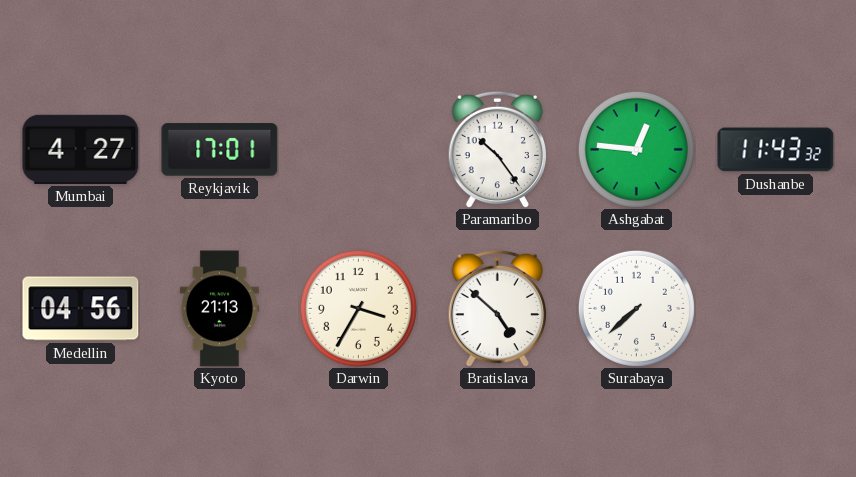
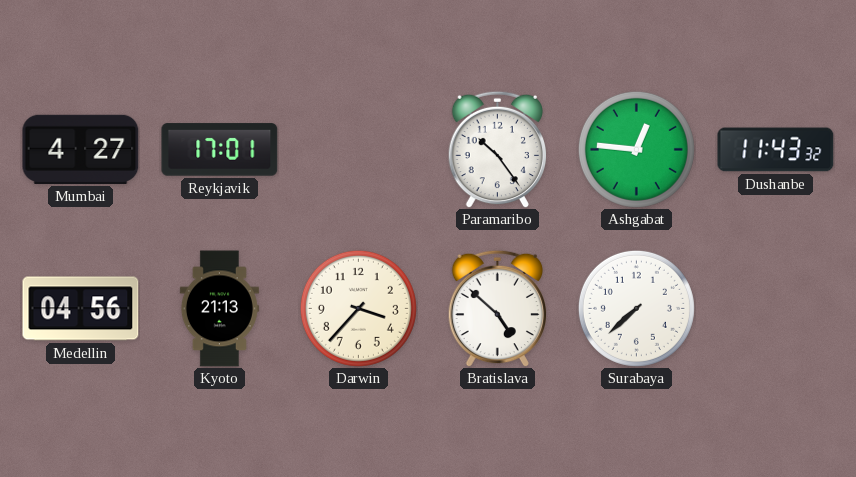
Darwin: 3:35 -> 3:37
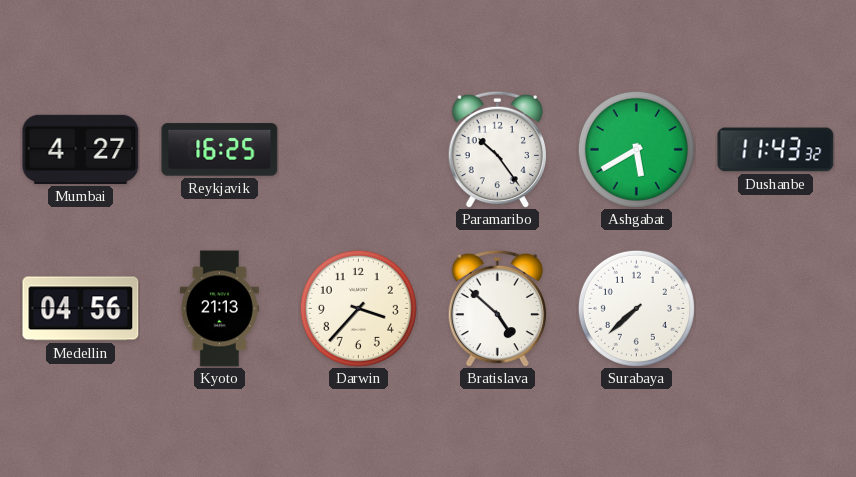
Reykjavik: 17:01 -> 16:25
Ashgabat: 12:46 -> 5:40
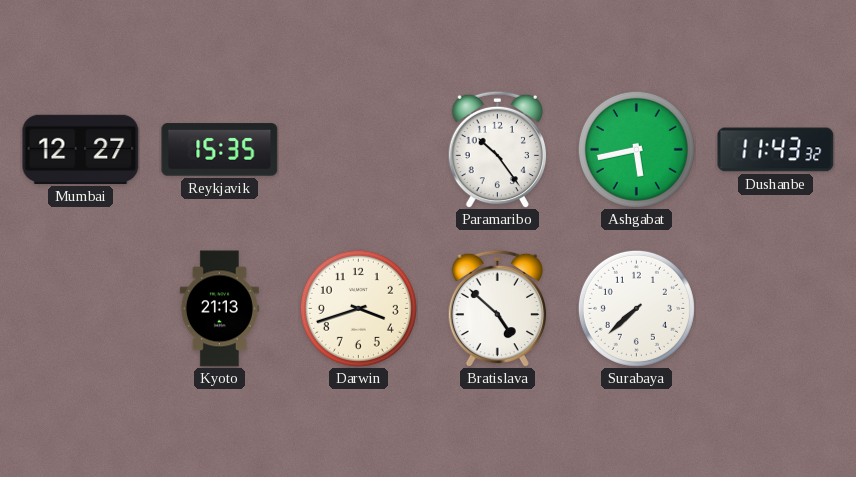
Mumbai: 4:27 -> 12:27
Reykjavik: 16:25 -> 15:35
Ashgabat: 5:40 -> 5:43
Medellin: 04:56 -> none
Darwin: 3:37 -> 3:42
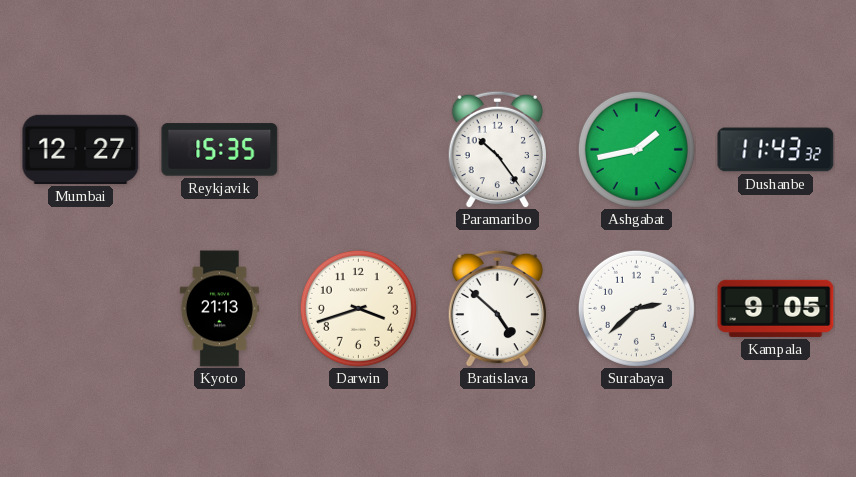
Ashgabat: 5:43 -> 1:43
Surabaya: 7:38 -> 2:38
Kampala: none -> 9:05
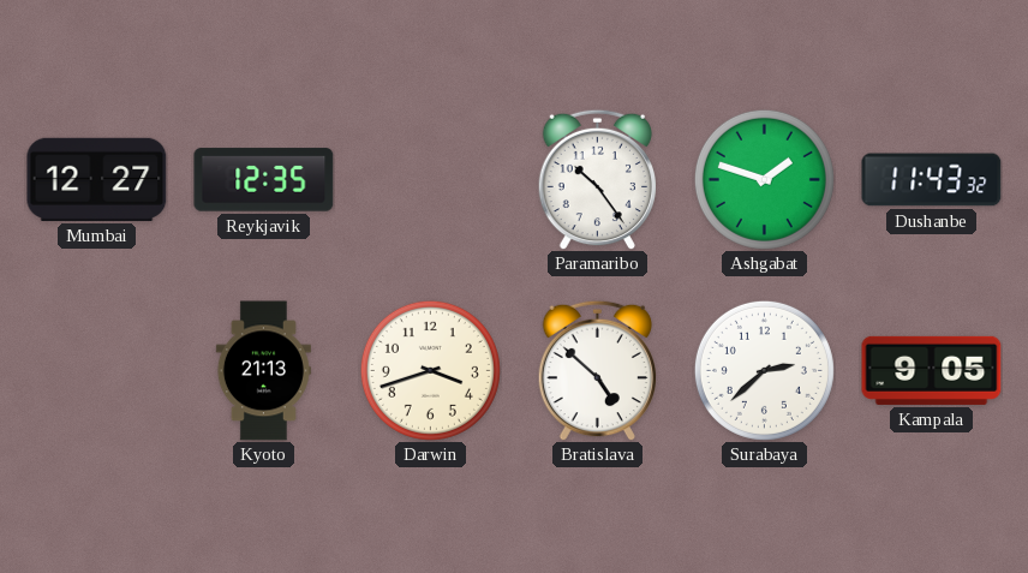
Reykjavik: 15:35 -> 12:35
Ashgabat: 1:43 -> 1:48
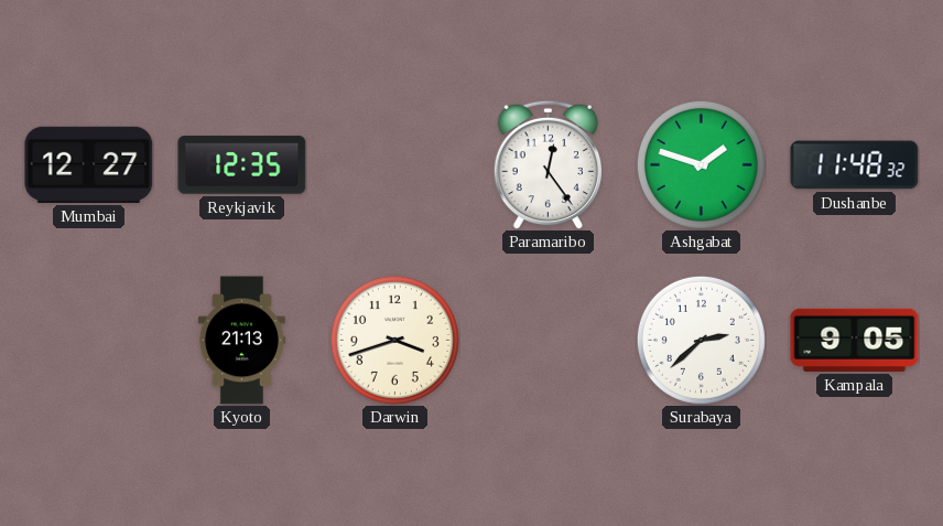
Paramaribo: 10:24 -> 12:24
Dushanbe: 11:43 -> 11:48
Bratislava: 4:52 -> none
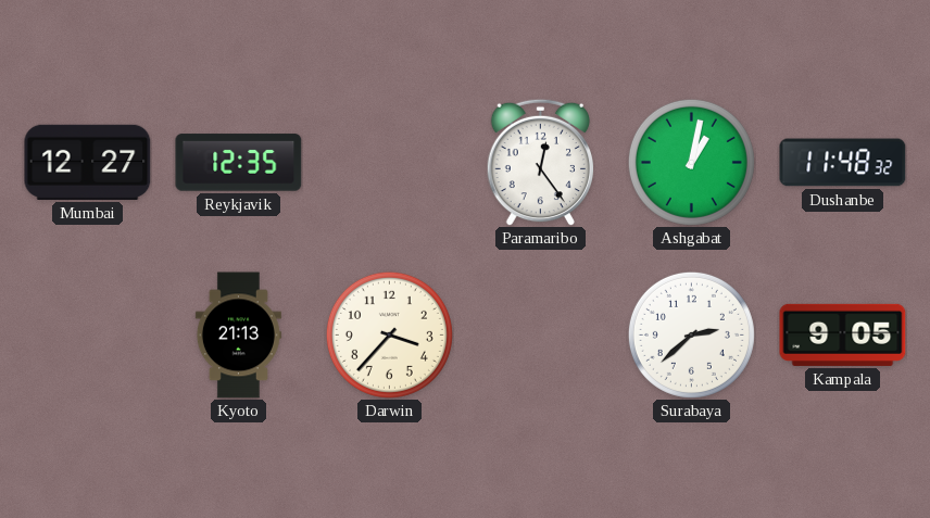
Ashgabat: 1:48 -> 1:02
Darwin: 3:42 -> 3:37
